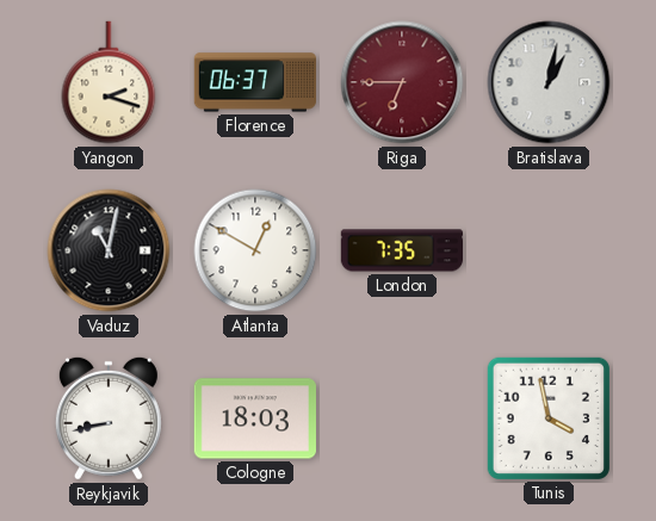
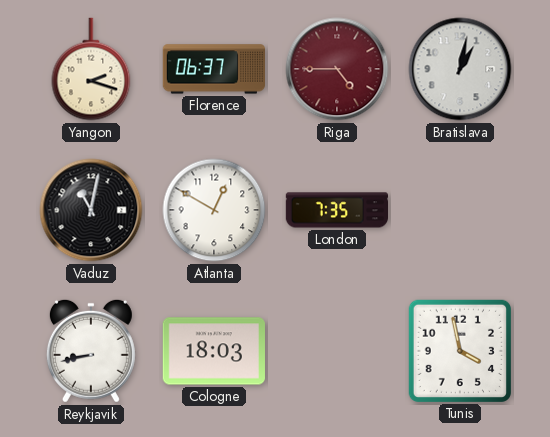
Riga: 6:45 -> 4:45
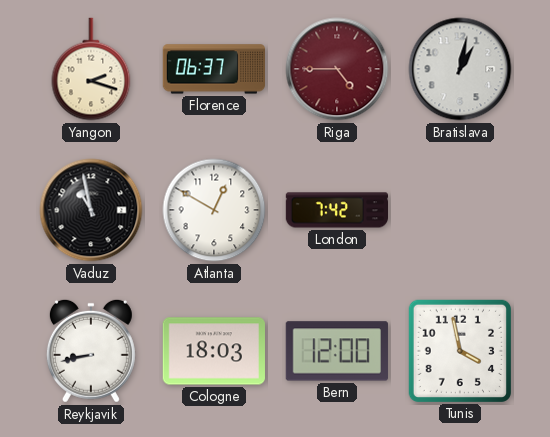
Vaduz: 11:02 -> 10:58
London: 7:35 -> 7:42
Bern: none -> 12:00
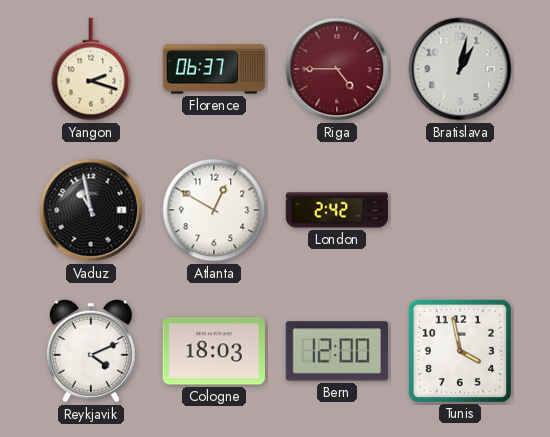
London: 7:42 -> 2:42
Reykjavik: 8:43 -> 4:11
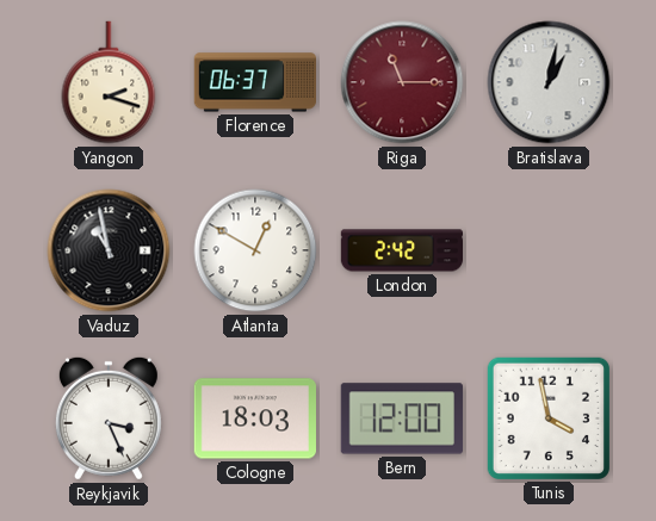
Riga: 4:45 -> 11:15
Reykjavik: 4:11 -> 3:26
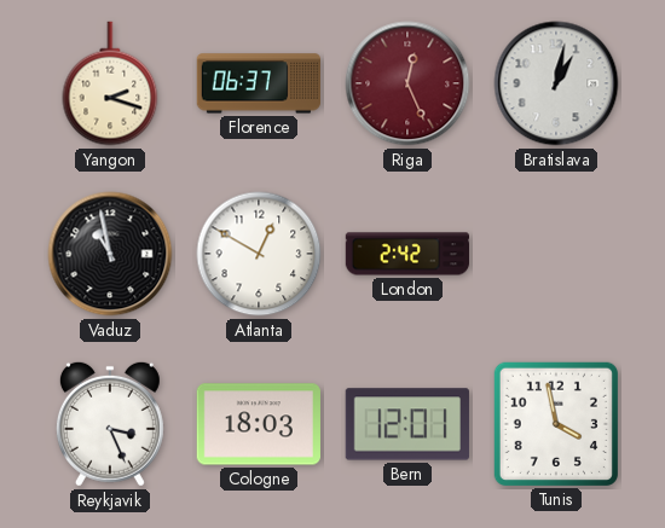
Riga: 11:15 -> 12:26
Bern: 12:00 -> 12:01
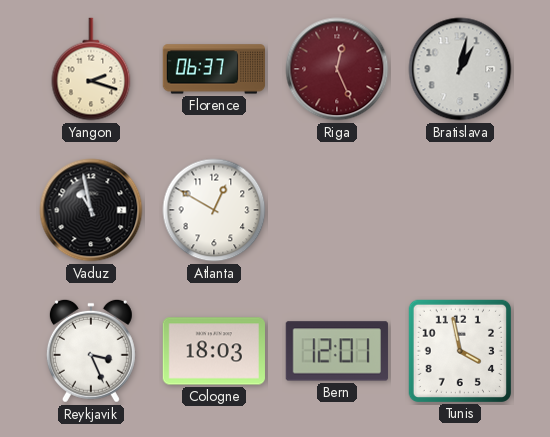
London: 2:42 -> none
